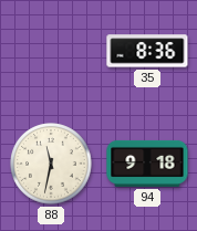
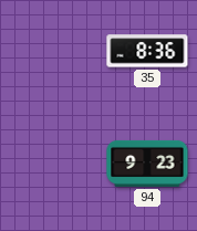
88: 11:32 -> none
94: 9:18 -> 9:23
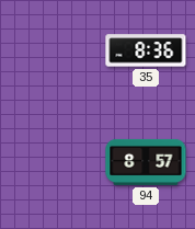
94: 9:23 -> 8:57
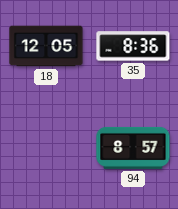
18: none -> 12:05
